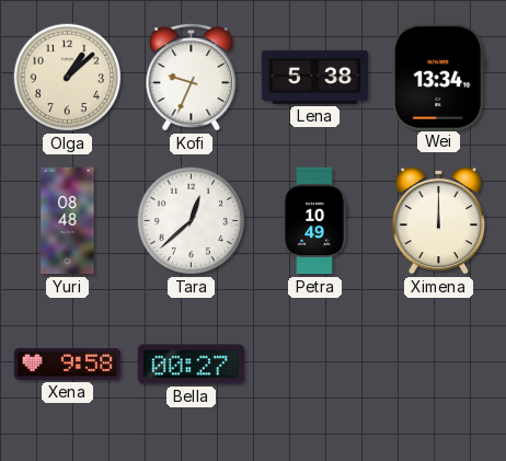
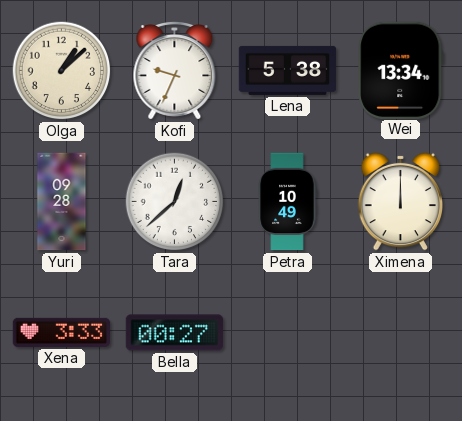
Yuri: 08:48 -> 09:28
Xena: 9:58 -> 3:33
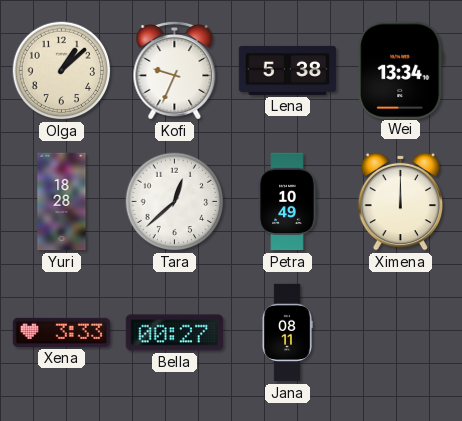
Yuri: 09:28 -> 18:28
Jana: none -> 08:11
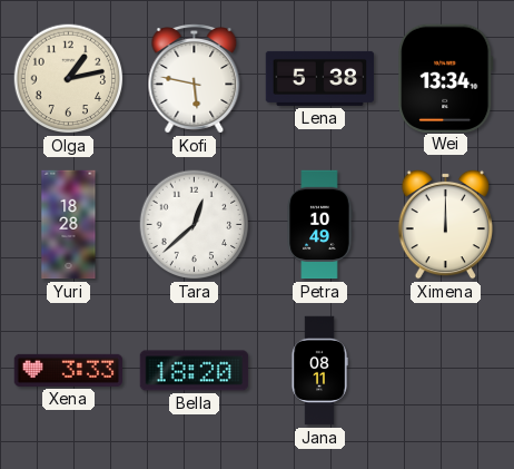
Olga: 1:08 -> 1:13
Kofi: 9:34 -> 5:47
Bella: 00:27 -> 18:20
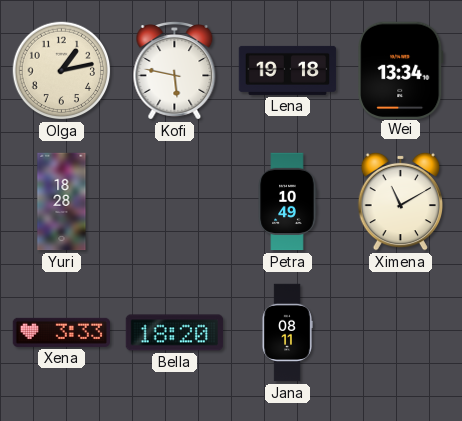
Lena: 5:38 -> 19:18
Tara: 12:38 -> none
Ximena: 12:00 -> 11:10
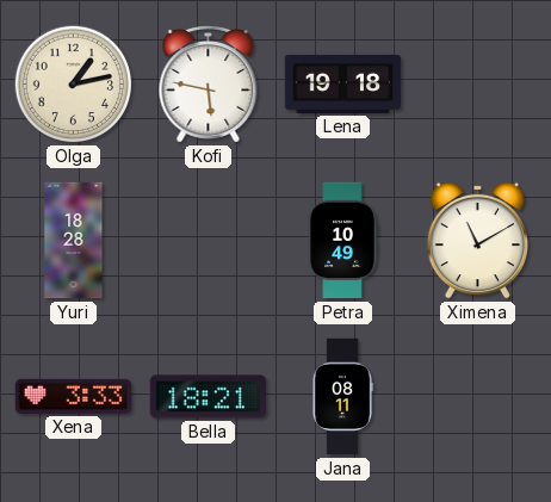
Wei: 13:34 -> none
Bella: 18:20 -> 18:21
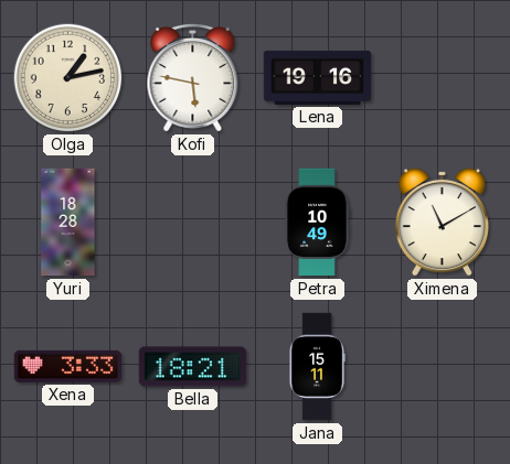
Lena: 19:18 -> 19:16
Jana: 08:11 -> 15:11
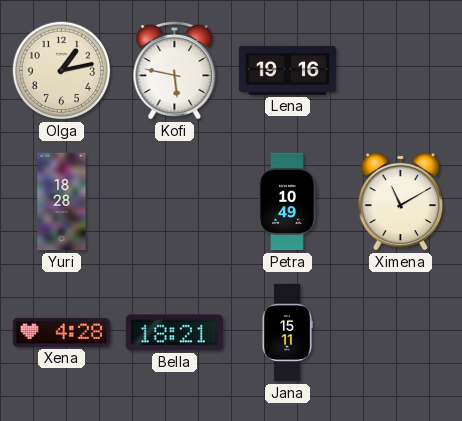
Xena: 3:33 -> 4:28
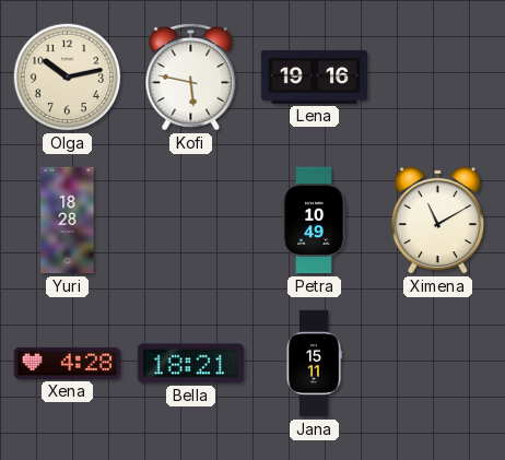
Olga: 1:13 -> 10:13
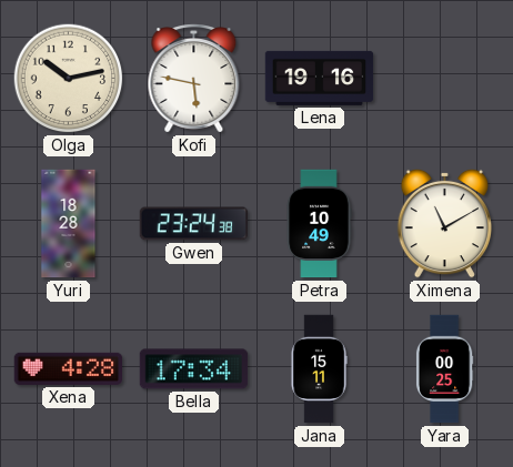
Gwen: none -> 23:24
Bella: 18:21 -> 17:34
Yara: none -> 00:25
